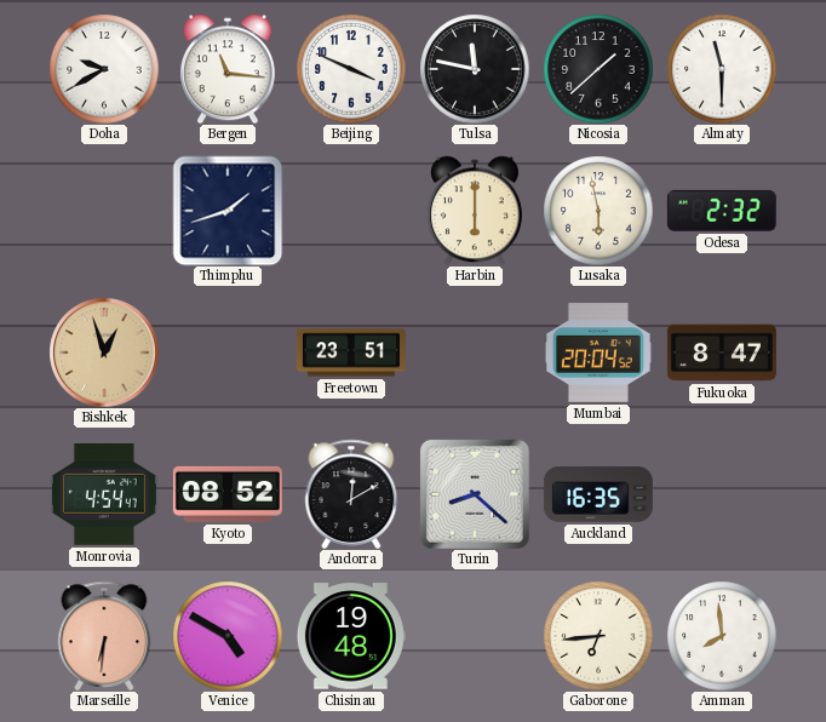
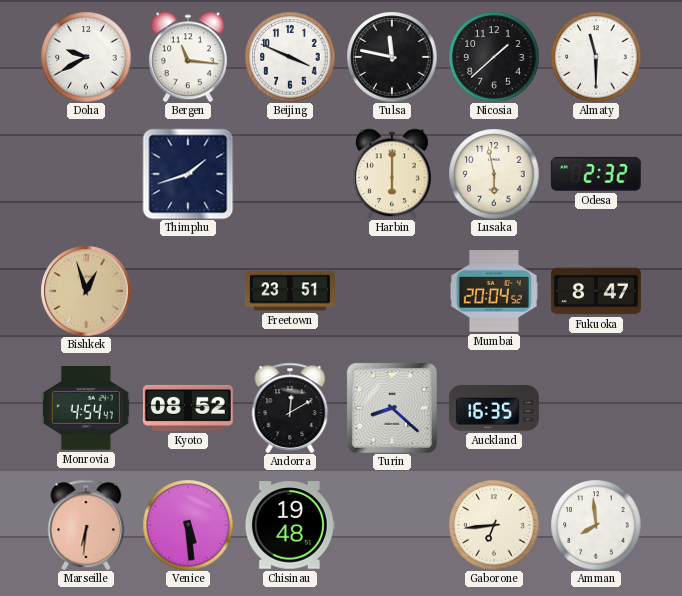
Venice: 4:50 -> 5:29
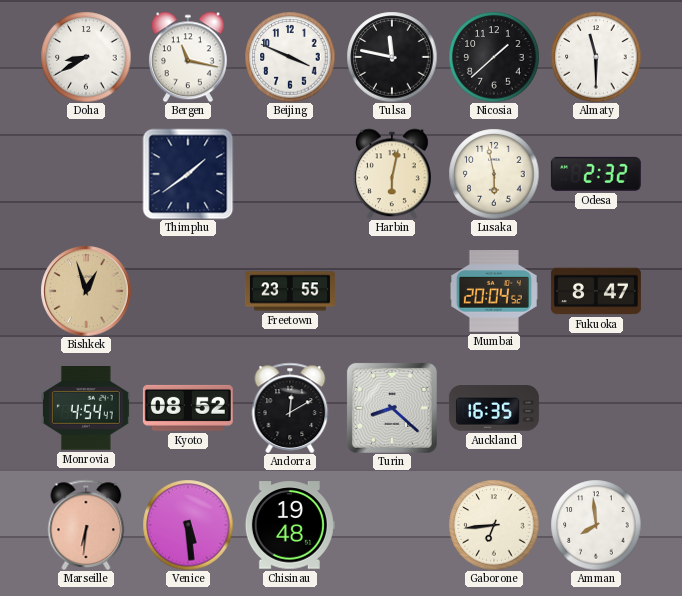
Doha: 9:40 -> 8:40
Bergen: 11:16 -> 11:17
Thimphu: 1:42 -> 1:39
Harbin: 6:00 -> 6:02
Freetown: 23:51 -> 23:55
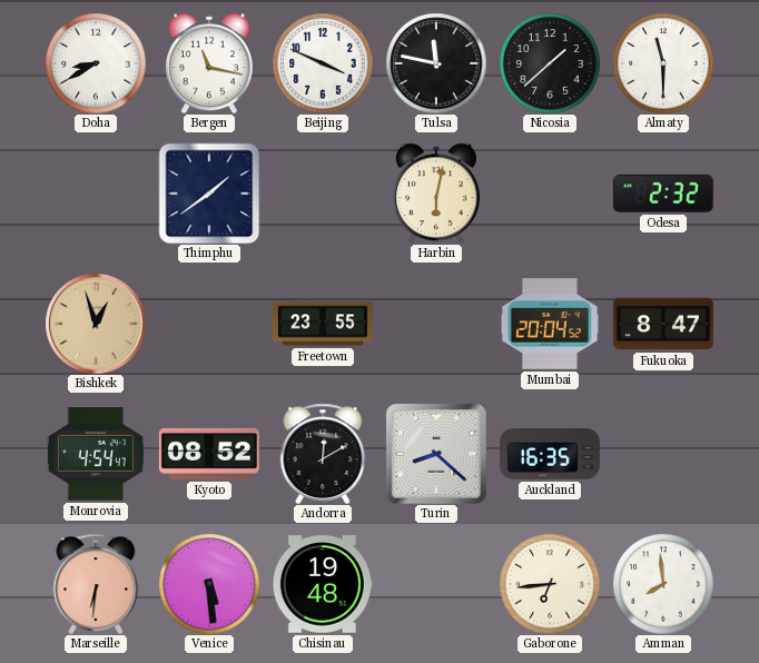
Lusaka: 5:58 -> none
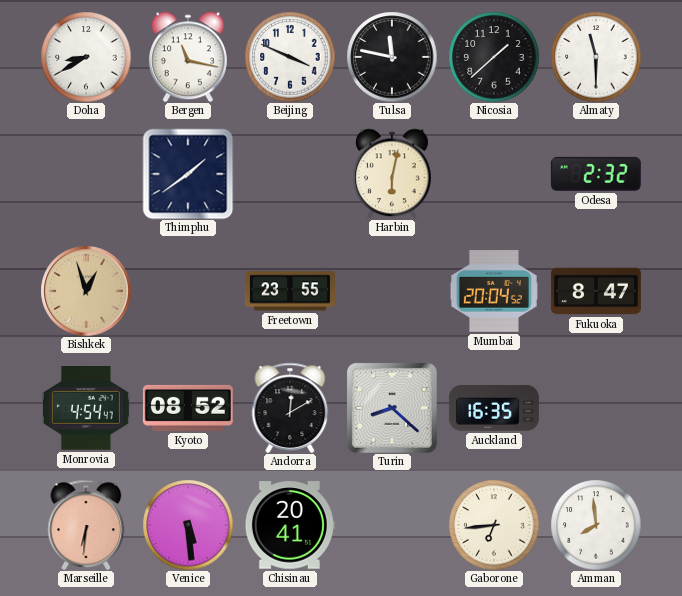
Chisinau: 19:48 -> 20:41
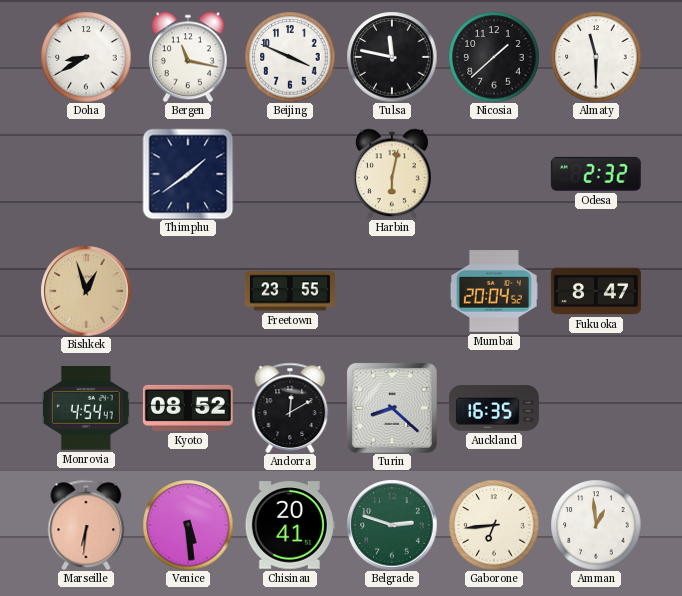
Belgrade: none -> 2:48
Amman: 7:59 -> 12:59
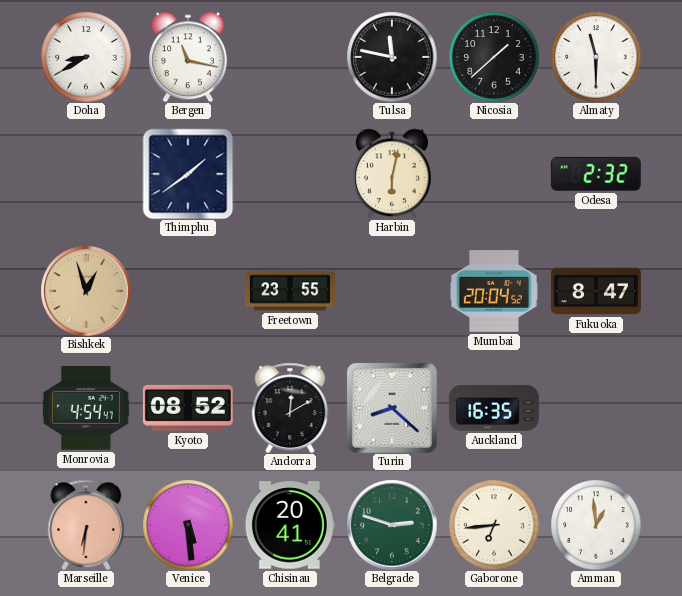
Beijing: 3:49 -> none
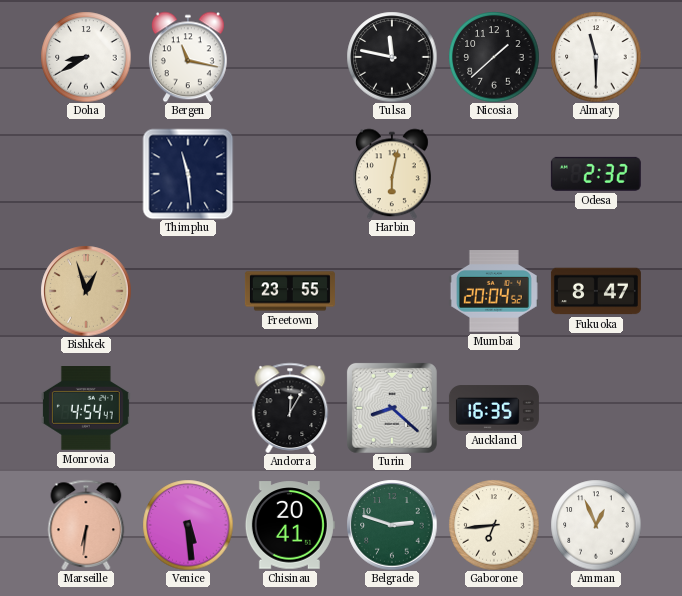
Thimphu: 1:39 -> 11:29
Kyoto: 08:52 -> none
Andorra: 12:10 -> 12:05
Amman: 12:59 -> 12:56
